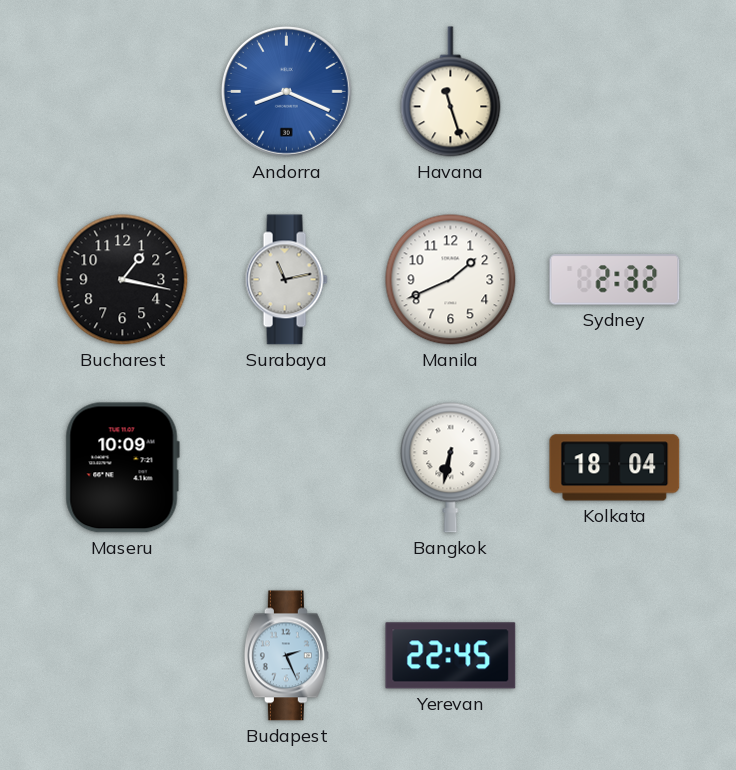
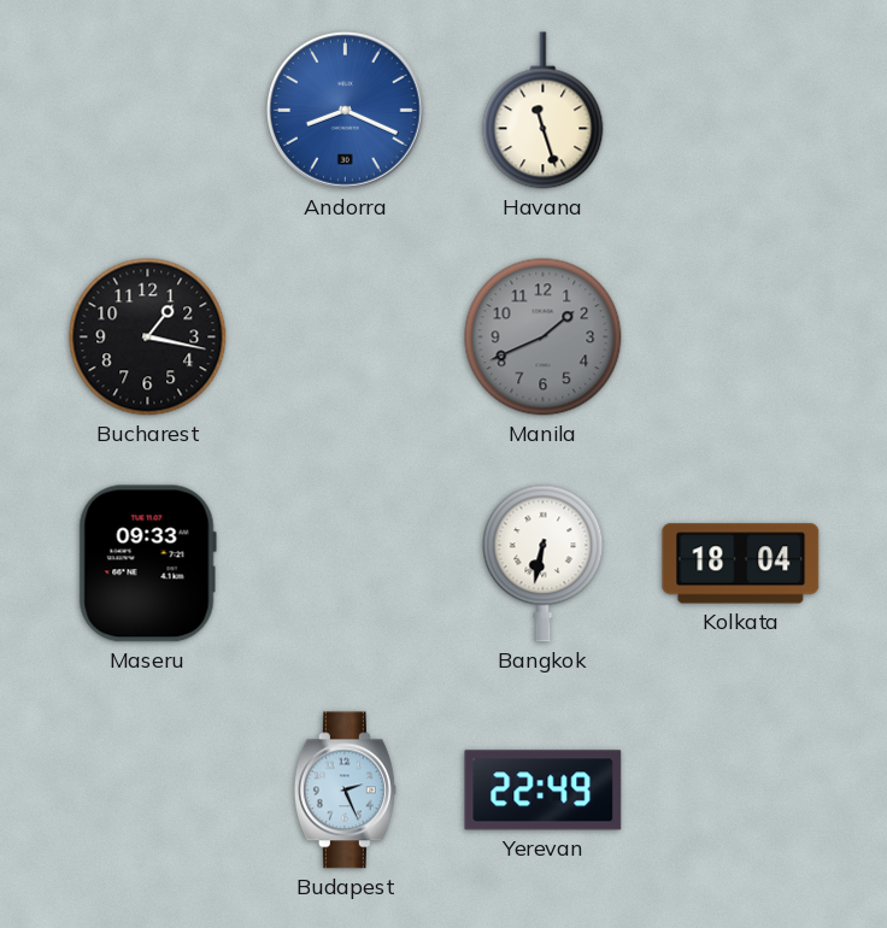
Surabaya: 11:13 -> none
Manila dial: white -> grey
Sydney: 2:32 -> none
Maseru: 10:09 -> 09:33
Yerevan: 22:45 -> 22:49
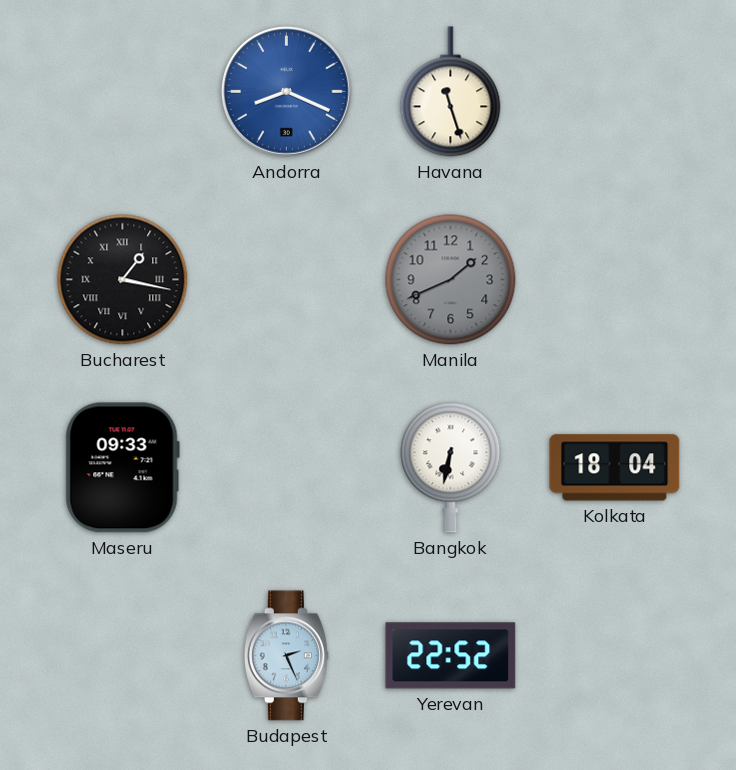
Bucharest numerals: Arabic -> Roman
Yerevan: 22:49 -> 22:52
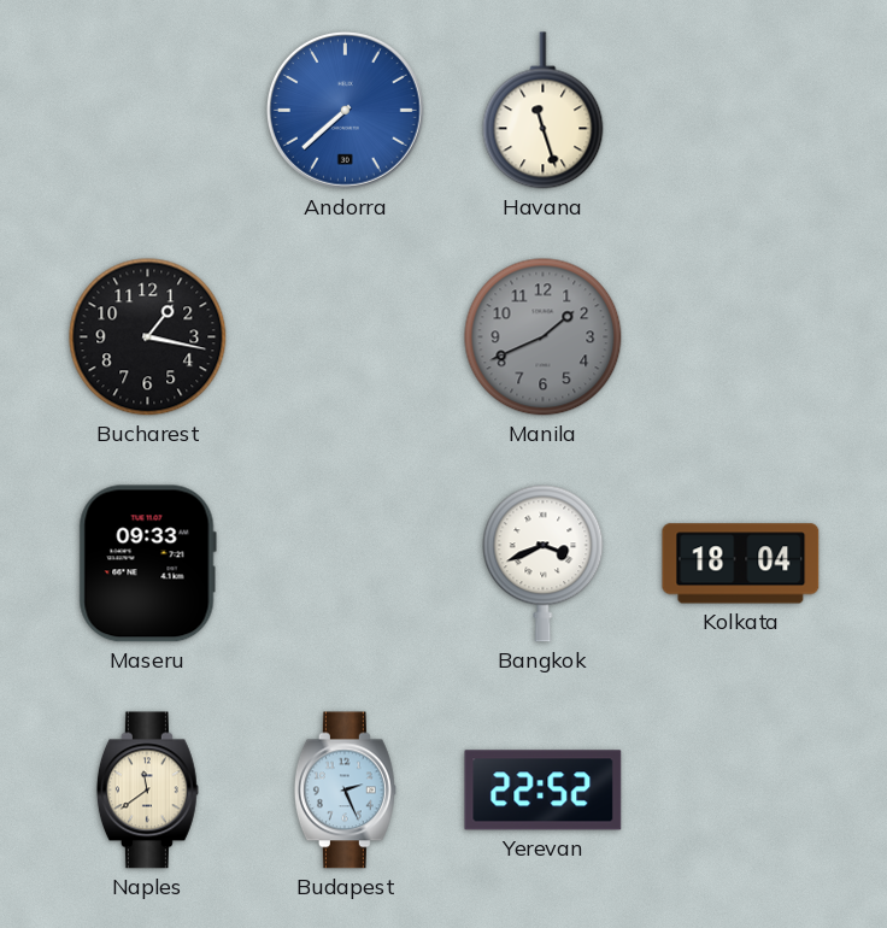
Andorra: 8:19 -> 7:38
Bucharest numerals: Roman -> Arabic
Bangkok: 6:32 -> 3:41
Naples: none -> 11:39
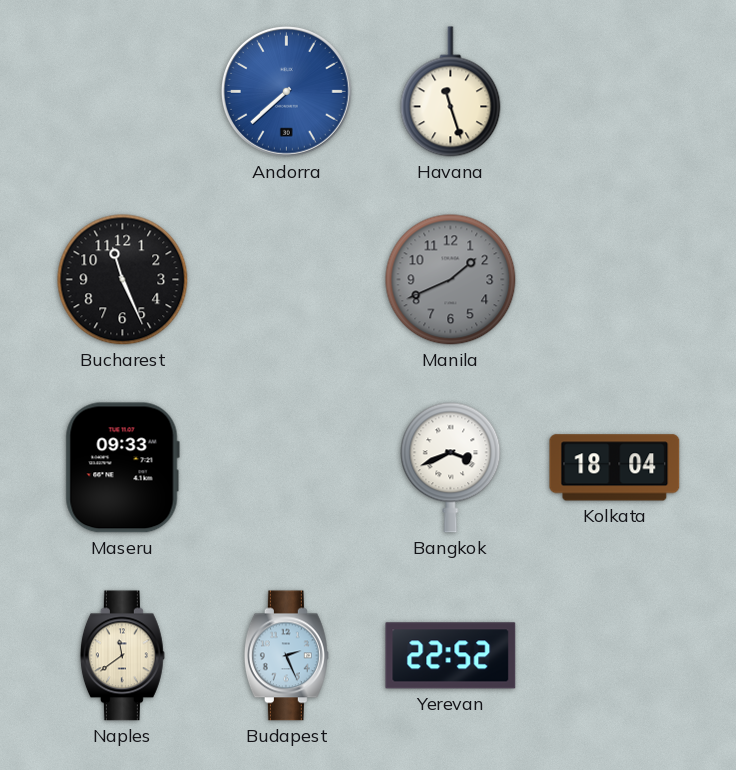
Bucharest: 1:17 -> 11:26
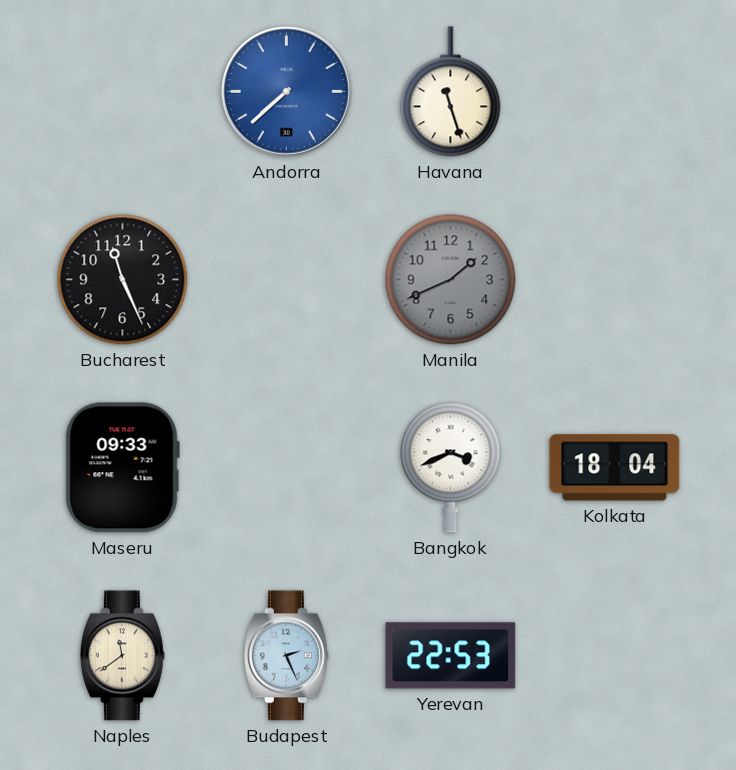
Yerevan: 22:52 -> 22:53
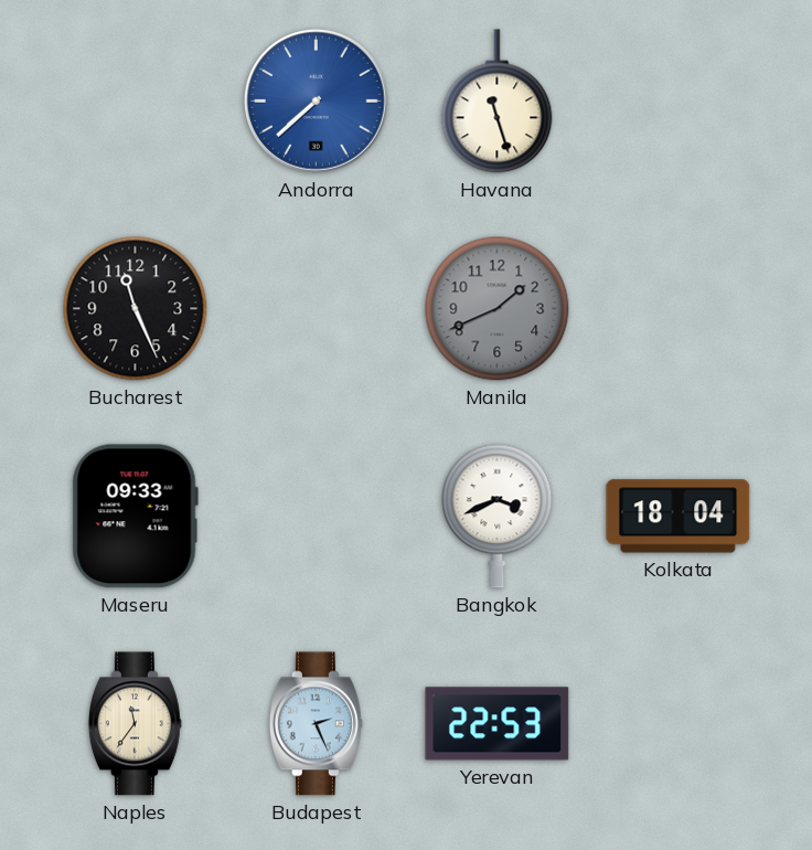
Naples: 11:39 -> 11:36
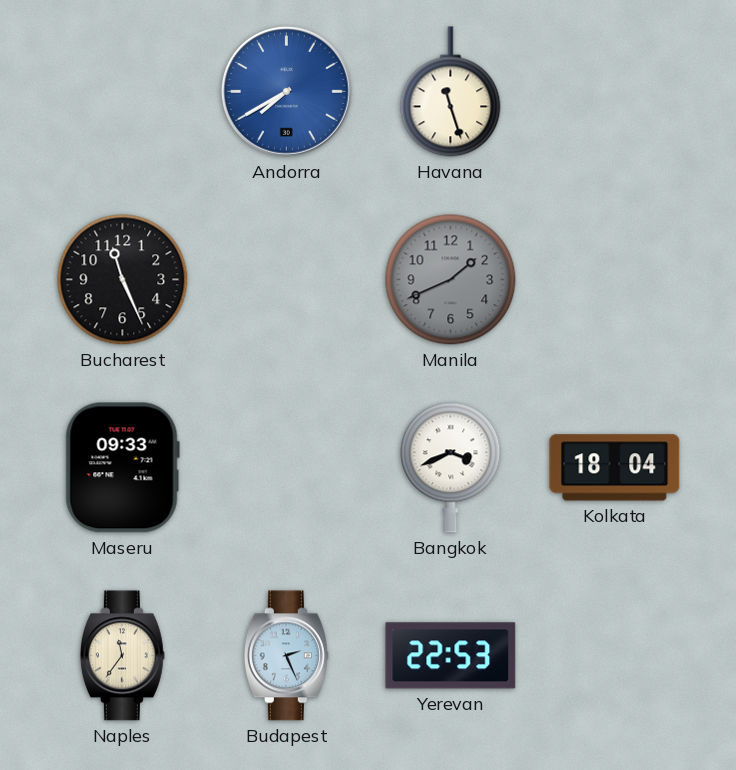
Andorra: 7:38 -> 7:40
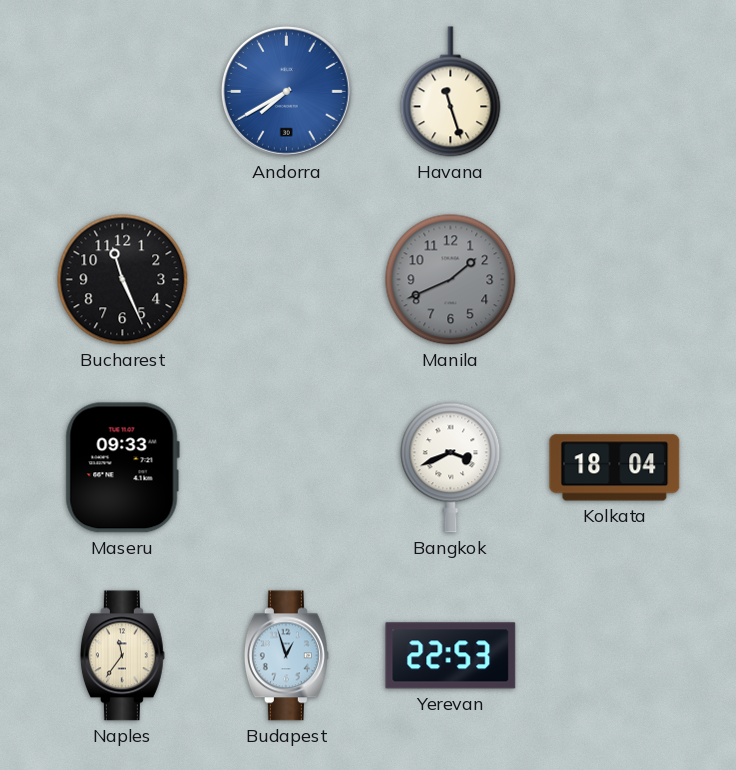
Budapest: 2:26 -> 12:57
